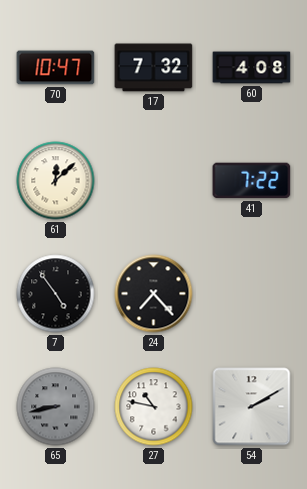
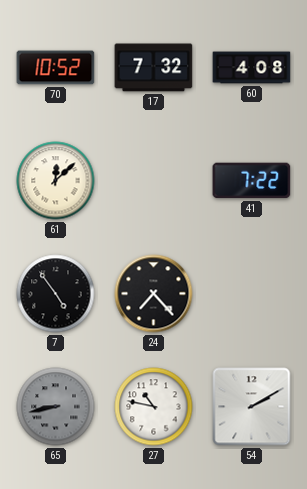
70: 10:47 -> 10:52
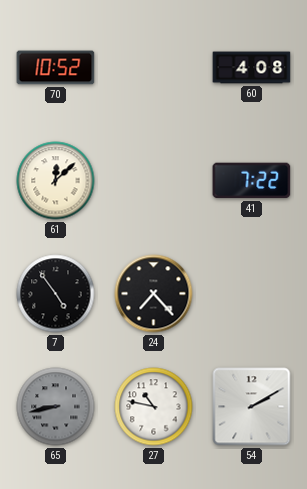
17: 7:32 -> none
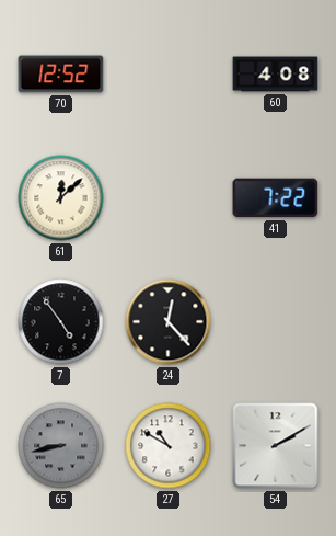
70: 10:52 -> 12:52
24: 7:23 -> 12:23
27: 10:47 -> 10:50
